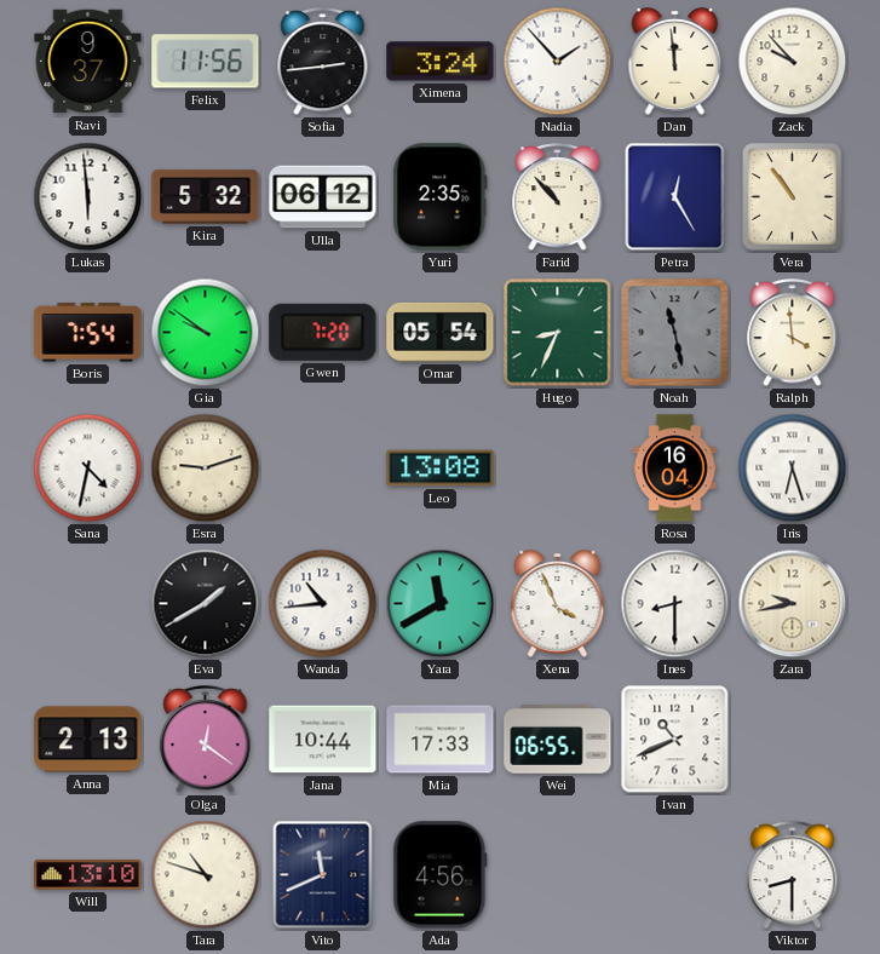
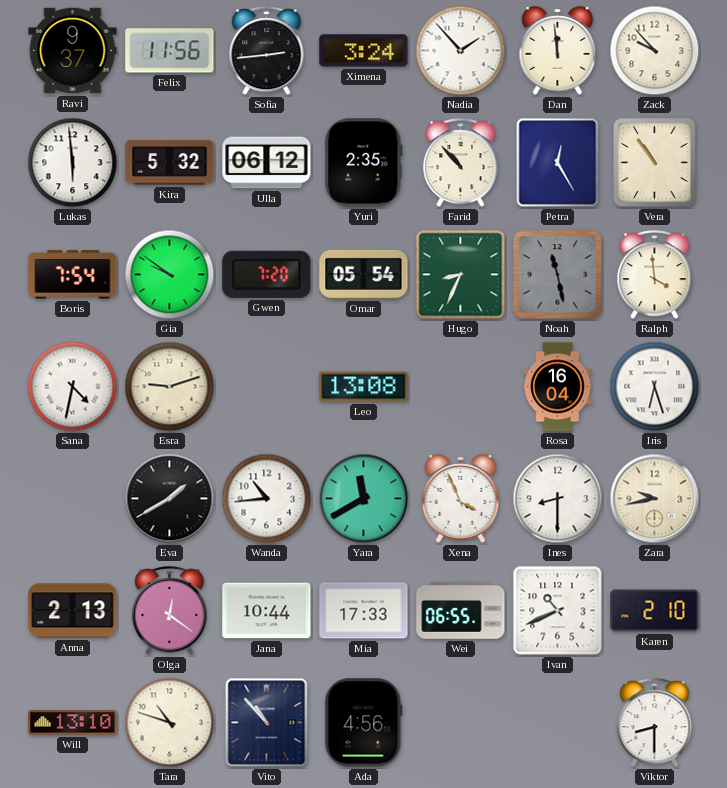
Karen: none -> 2:10
Vito: 11:41 -> 10:53
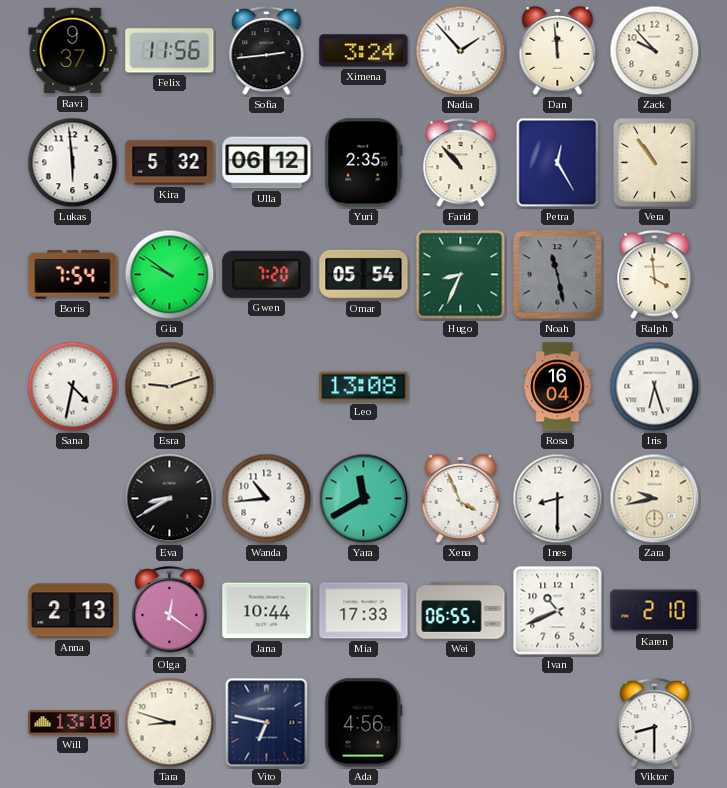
Eva: 1:40 -> 8:40
Tara: 10:48 -> 8:48
Vito: 10:53 -> 6:47
